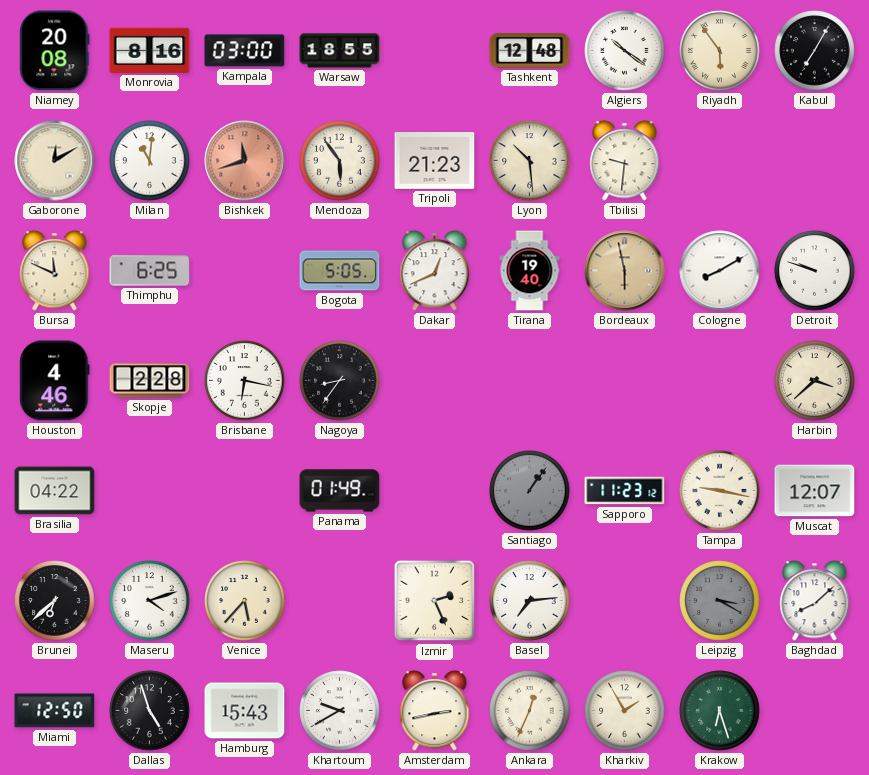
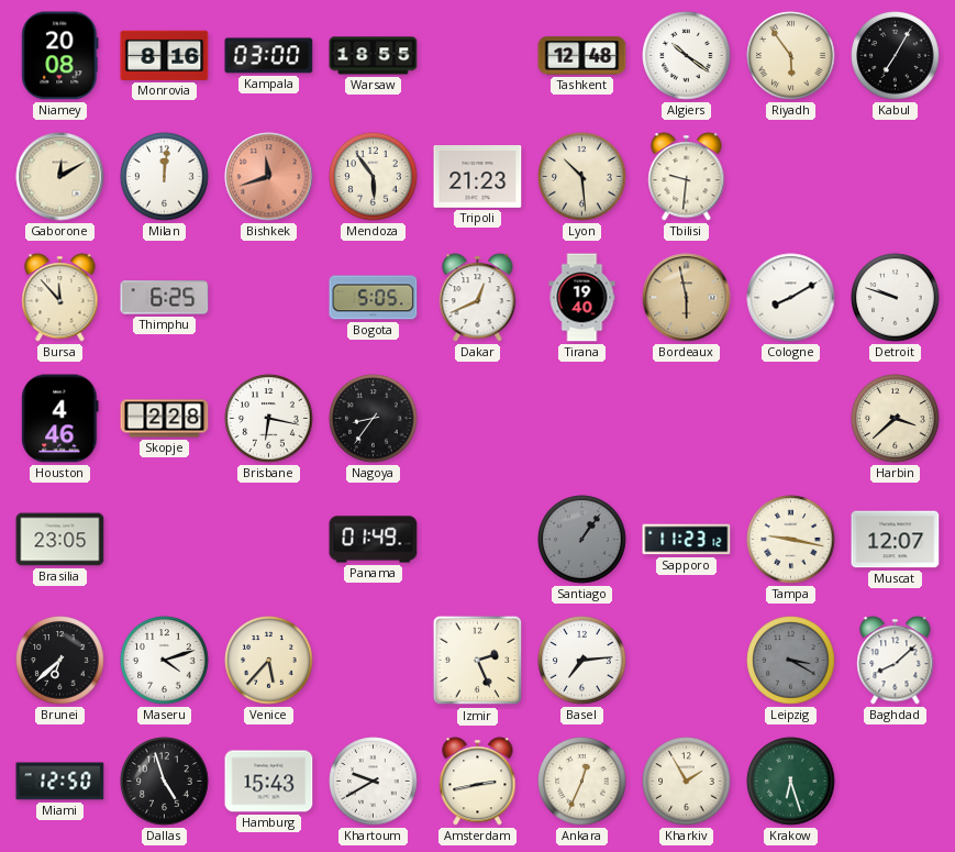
Milan: 11:01 -> 12:01
Bursa: 11:49 -> 11:53
Brasilia: 04:22 -> 23:05
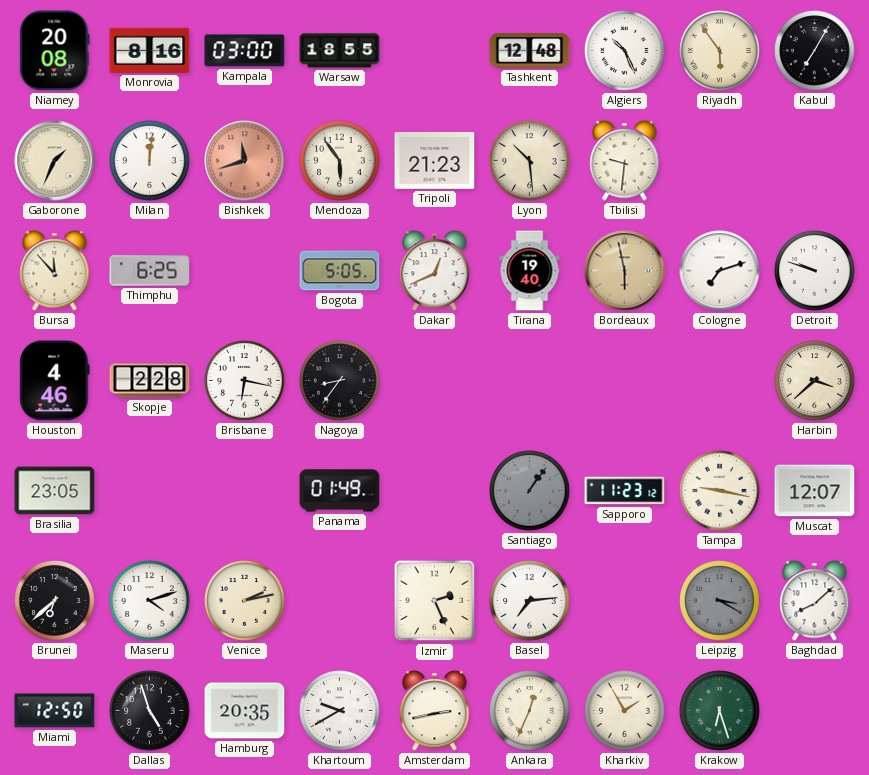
Algiers: 10:21 -> 10:26
Gaborone: 12:10 -> 1:34
Cologne: 8:10 -> 7:12
Venice: 5:37 -> 2:13
Hamburg: 15:43 -> 20:35
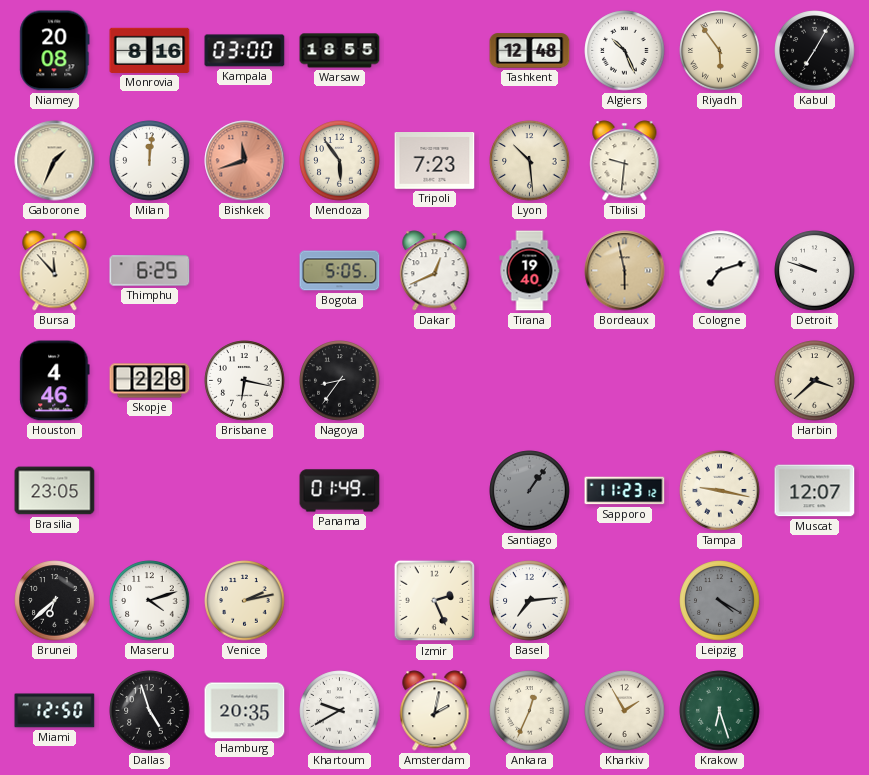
Tripoli: 21:23 -> 7:23
Leipzig: 3:20 -> 4:20
Baghdad: 8:08 -> none
Amsterdam: 2:43 -> 2:02
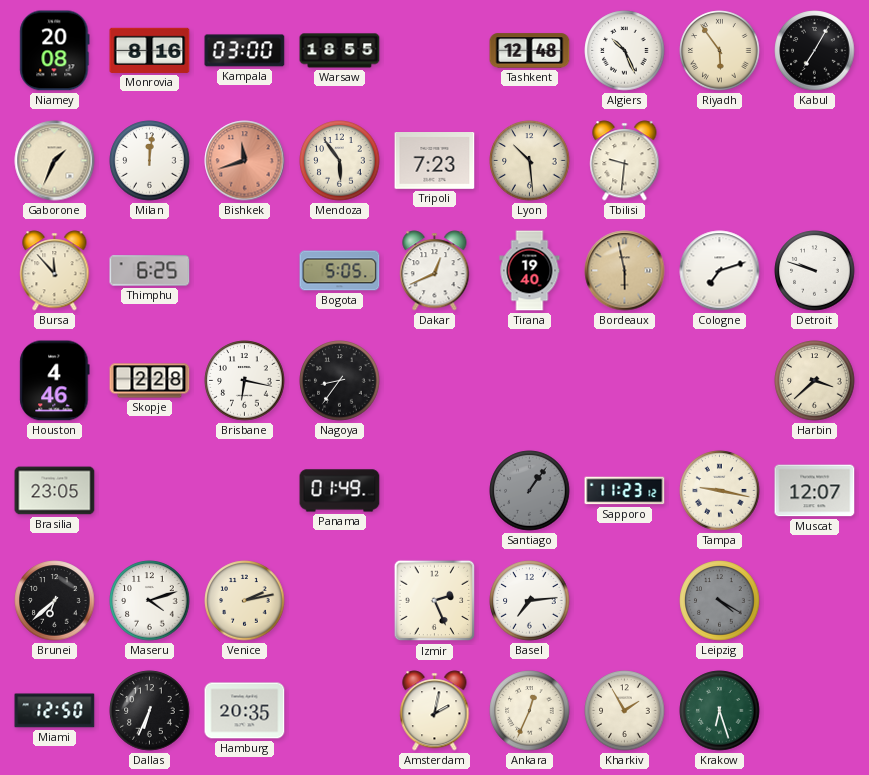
Dallas: 4:57 -> 6:34
Khartoum: 9:40 -> none
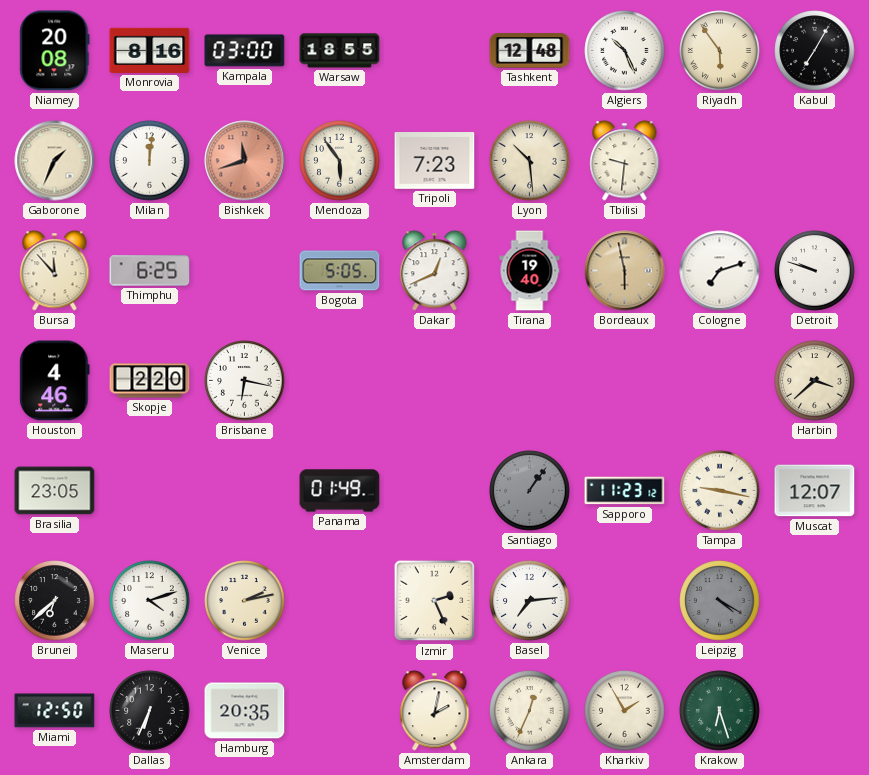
Skopje: 2:28 -> 2:20
Nagoya: 8:36 -> none
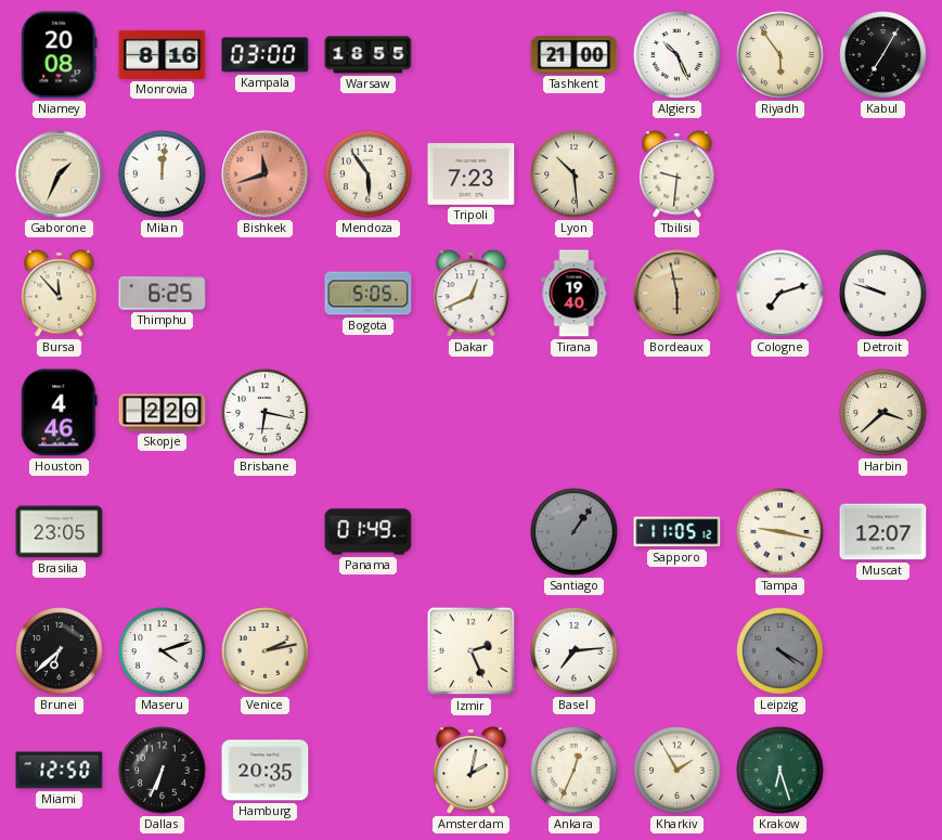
Tashkent: 12:48 -> 21:00
Sapporo: 11:23 -> 11:05
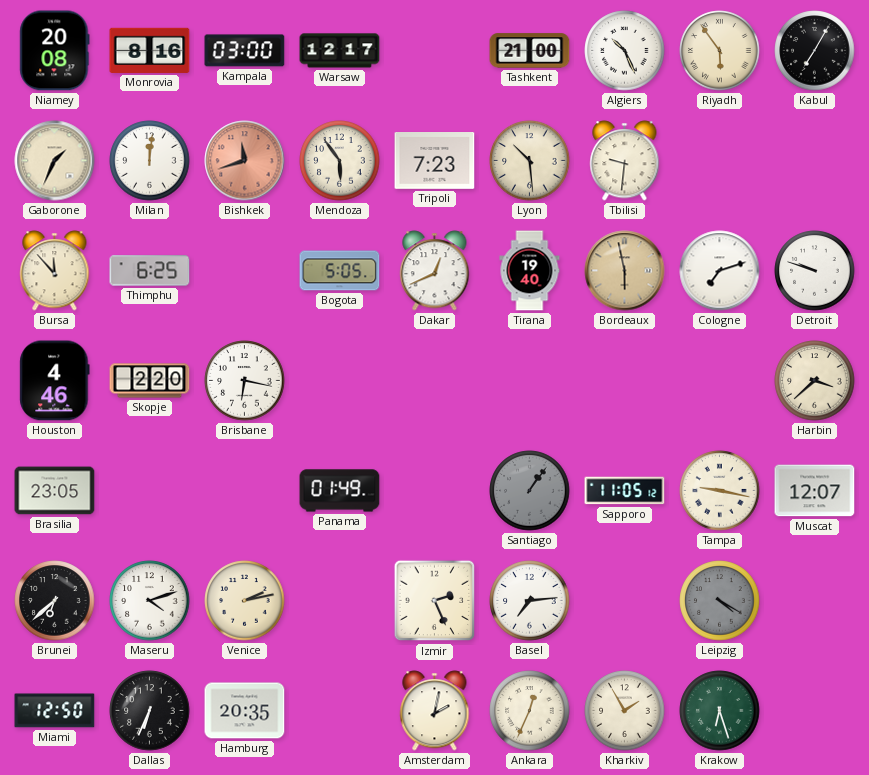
Warsaw: 18:55 -> 12:17
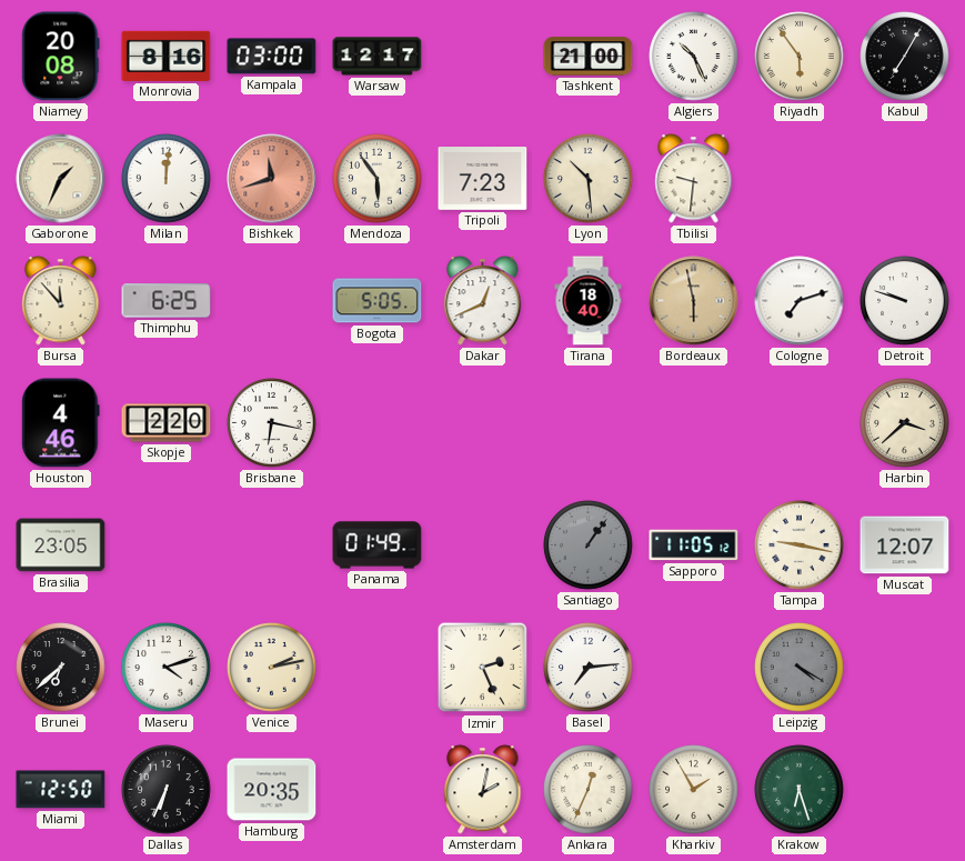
Tirana: 19:40 -> 18:40
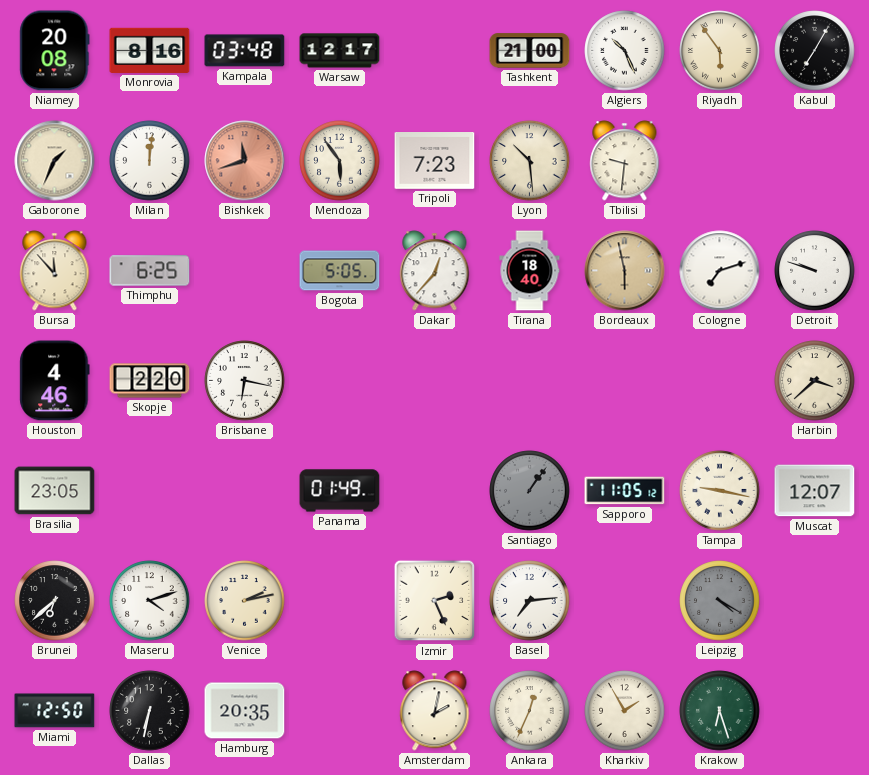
Kampala: 03:00 -> 03:48
Dakar: 12:41 -> 12:37
Dallas: 6:34 -> 6:32
